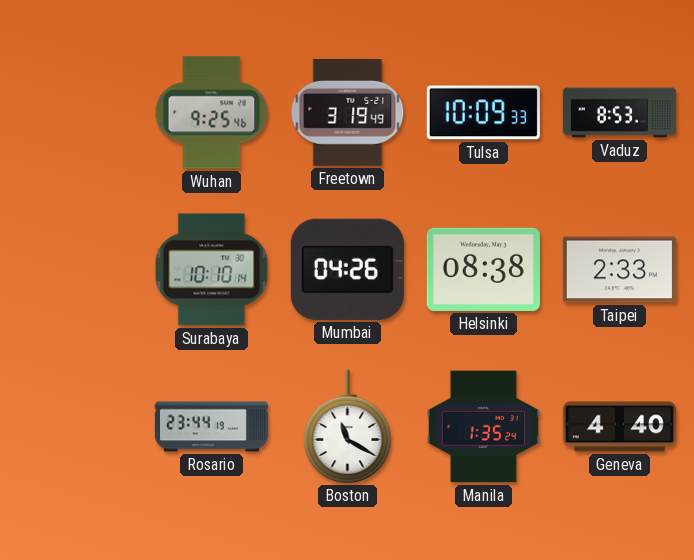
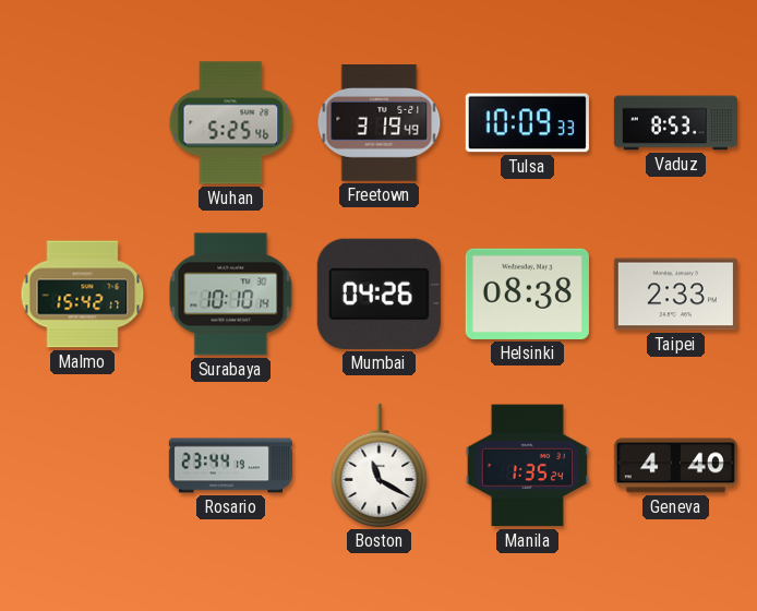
Wuhan: 9:25 -> 5:25
Malmo: none -> 15:42
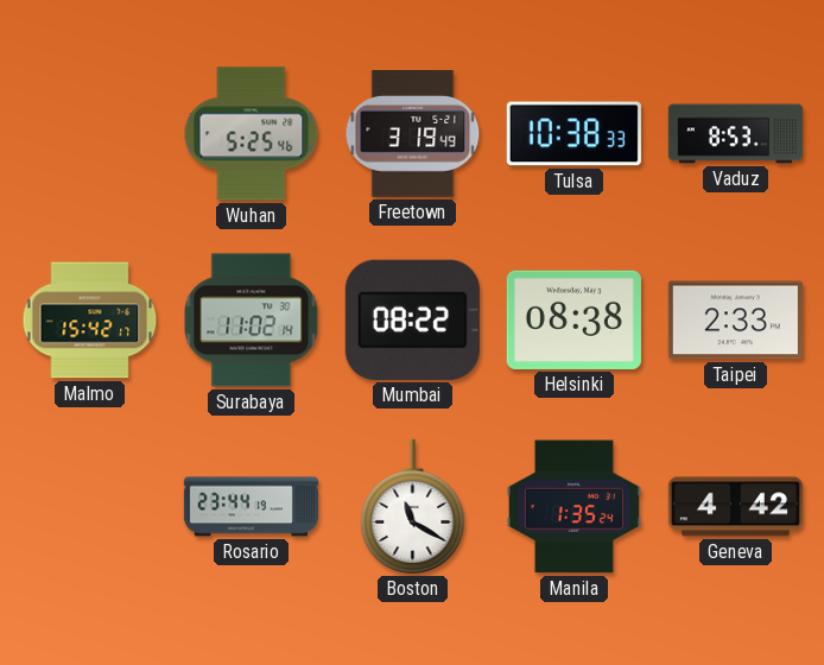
Tulsa: 10:09 -> 10:38
Surabaya: 10:10 -> 11:02
Mumbai: 04:26 -> 08:22
Geneva: 4:40 -> 4:42
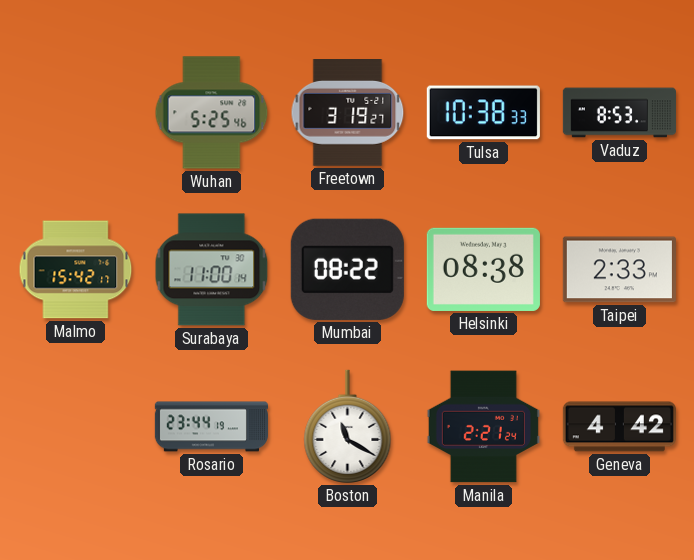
Freetown: 3:19:49 -> 3:19:27
Surabaya: 11:02 -> 11:00
Manila: 1:35 -> 2:21
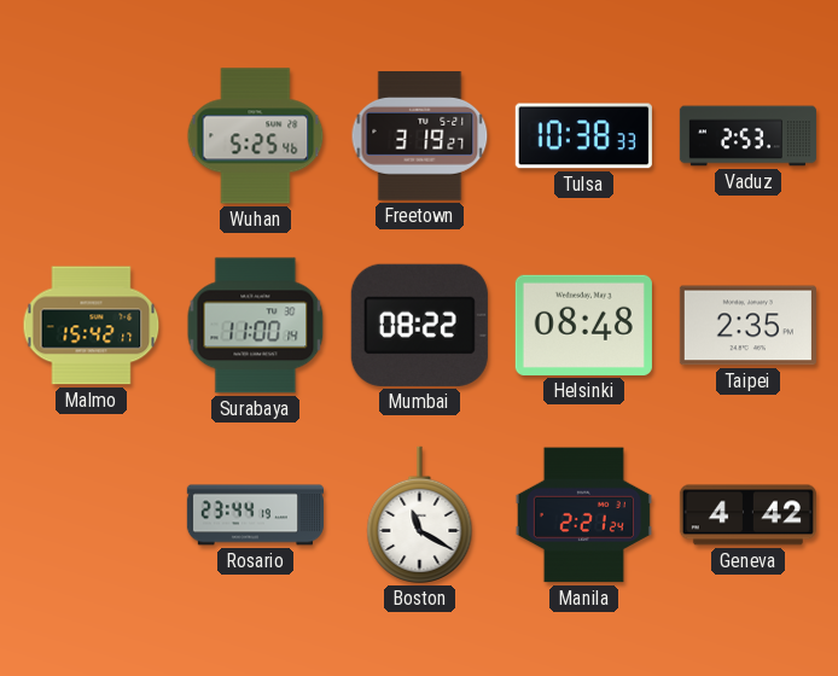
Vaduz: 8:53 -> 2:53
Helsinki: 08:38 -> 08:48
Taipei: 2:33 -> 2:35
